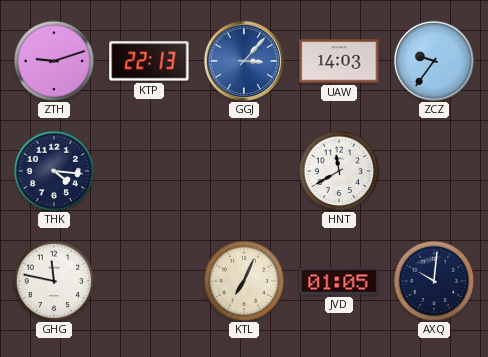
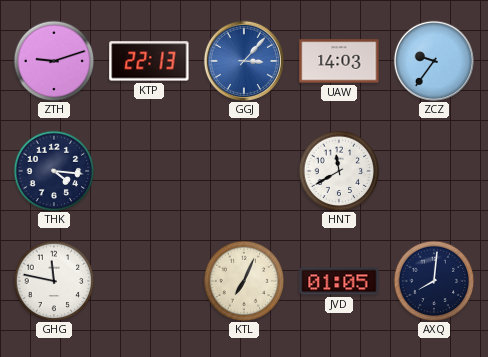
AXQ: 10:01 -> 8:01
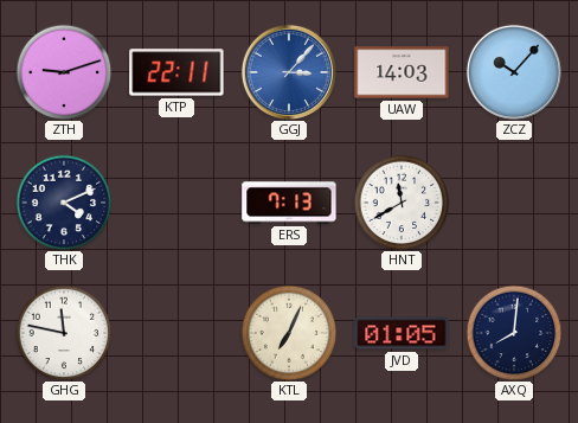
KTP: 22:13 -> 22:11
ZCZ: 9:36 -> 10:07
THK: 4:16 -> 4:11
ERS: none -> 7:13
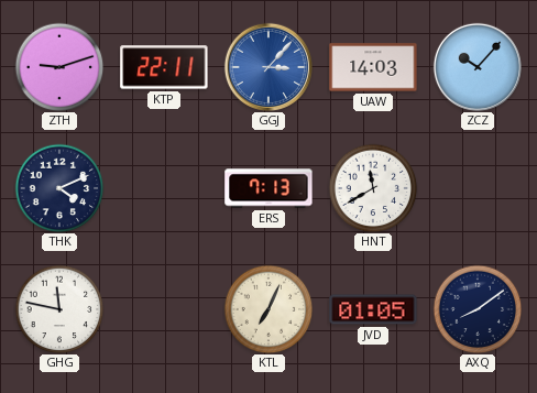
AXQ: 8:01 -> 8:09
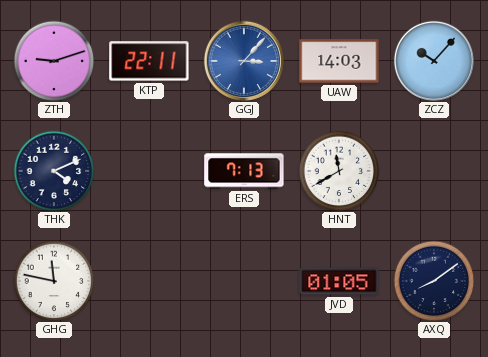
KTL: 7:04 -> none
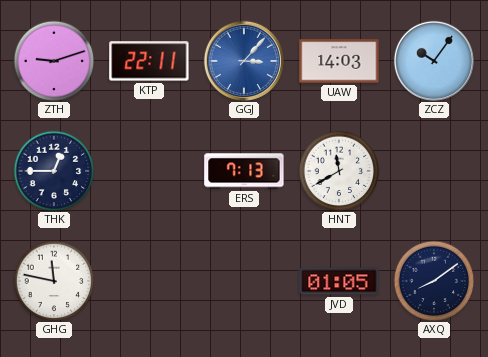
ZCZ: 10:07 -> 10:06
THK: 4:11 -> 12:45
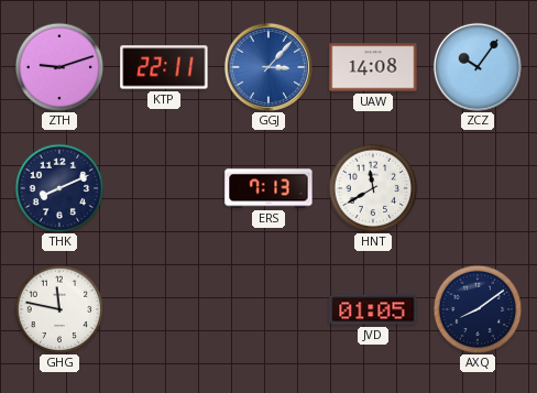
UAW: 14:03 -> 14:08
THK: 12:45 -> 8:11
